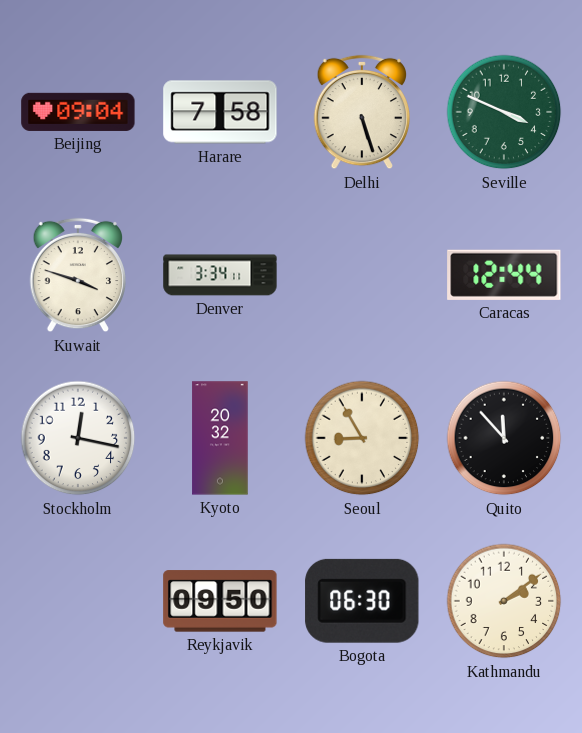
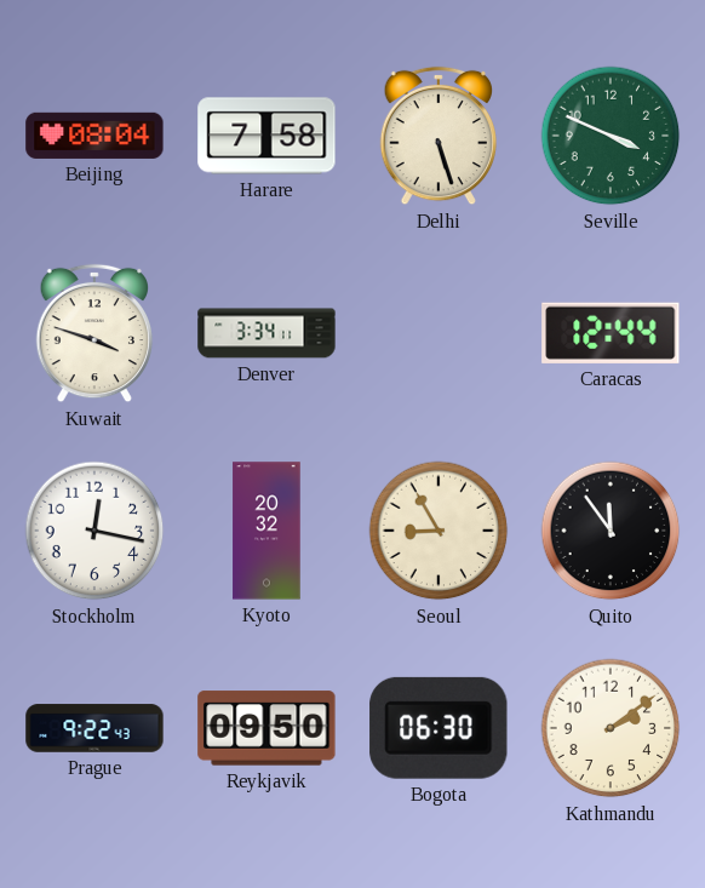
Beijing: 09:04 -> 08:04
Quito: 11:53 -> 11:54
Prague: none -> 9:22
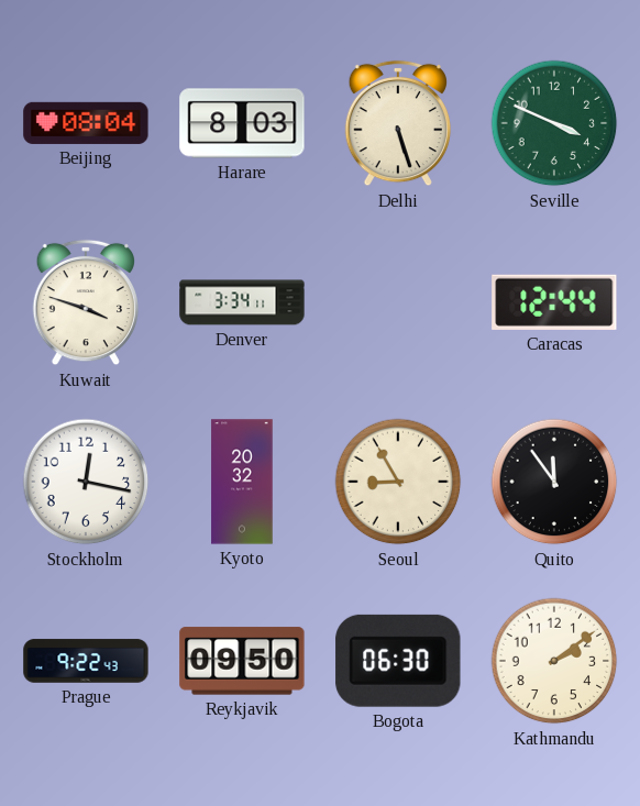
Harare: 7:58 -> 8:03
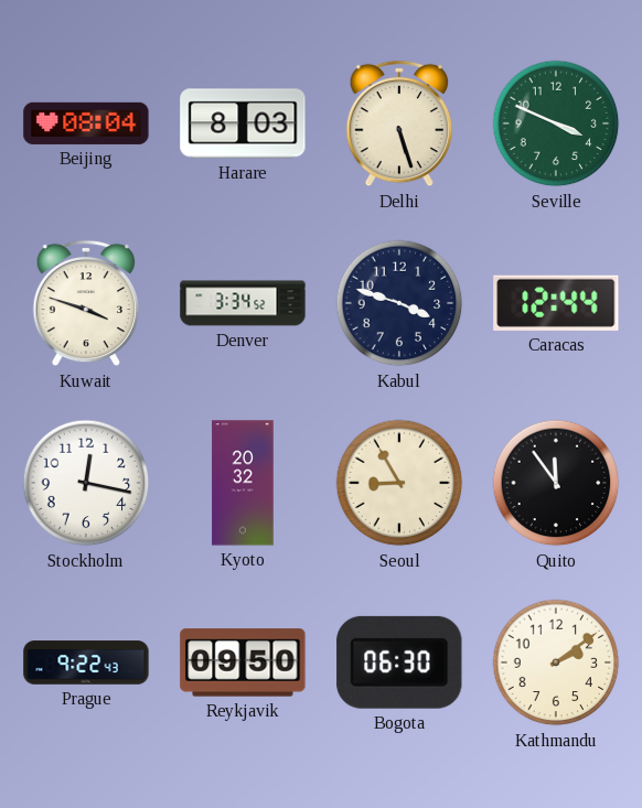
Denver: 3:34:11 -> 3:34:52
Kabul: none -> 3:48
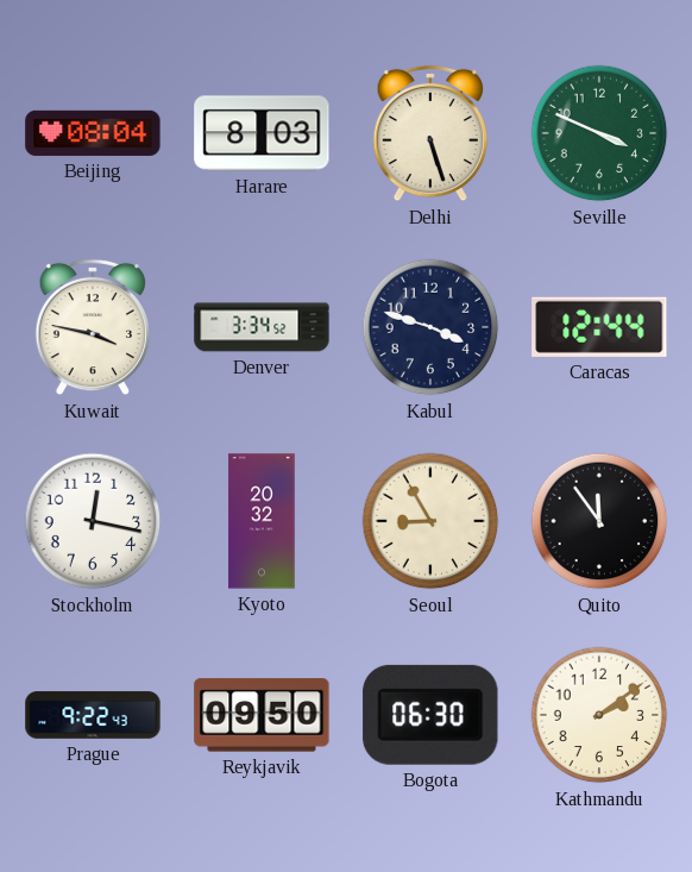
Kuwait: 3:48 -> 3:47
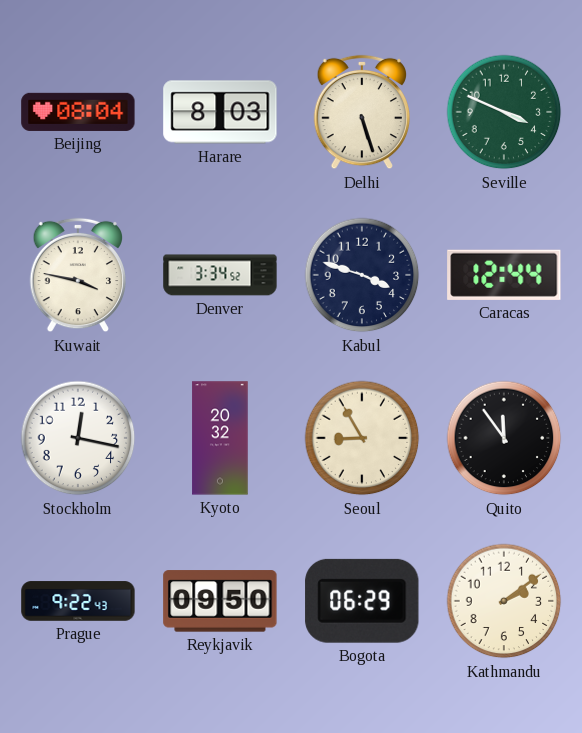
Bogota: 06:30 -> 06:29
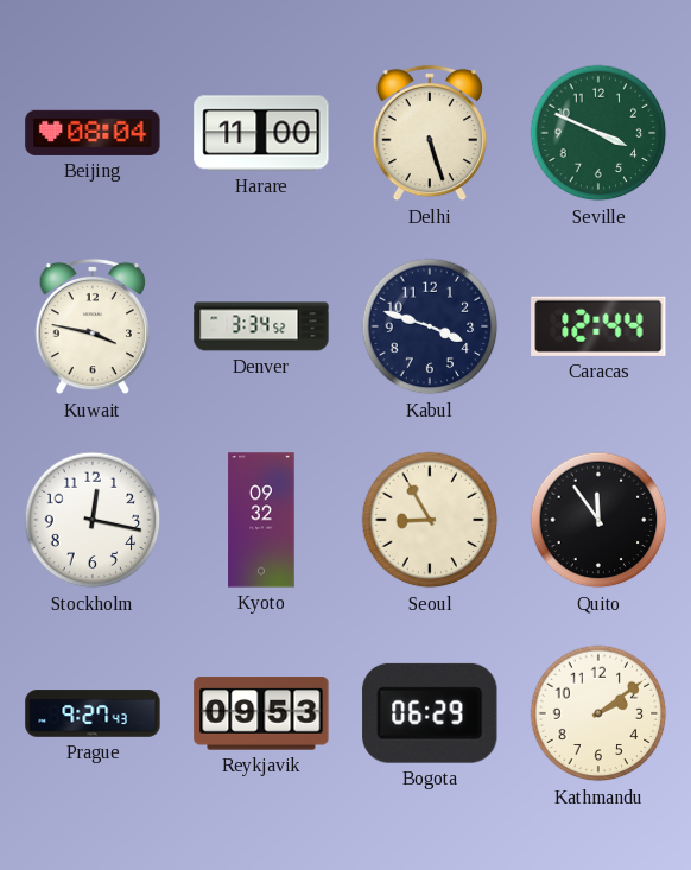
Harare: 8:03 -> 11:00
Kyoto: 20:32 -> 09:32
Prague: 9:22 -> 9:27
Reykjavik: 09:50 -> 09:53
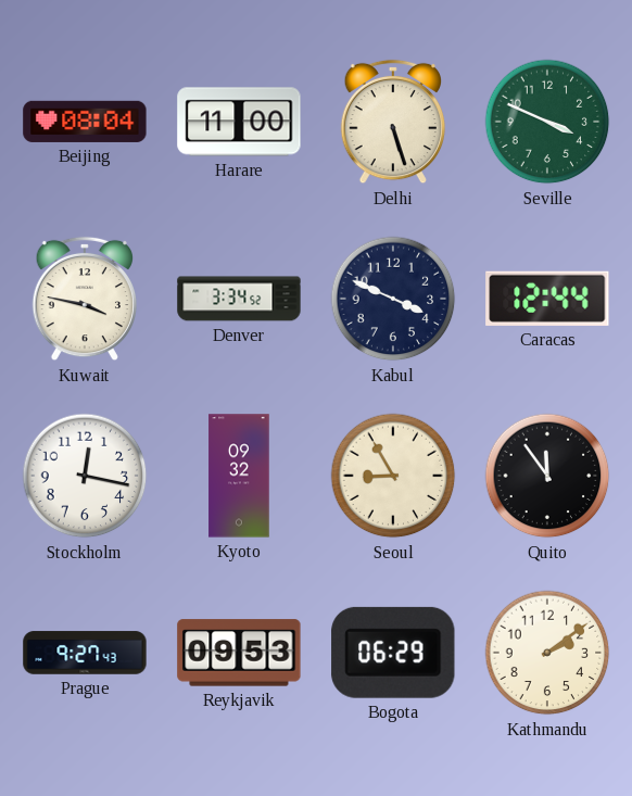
Kabul: 3:48 -> 3:49
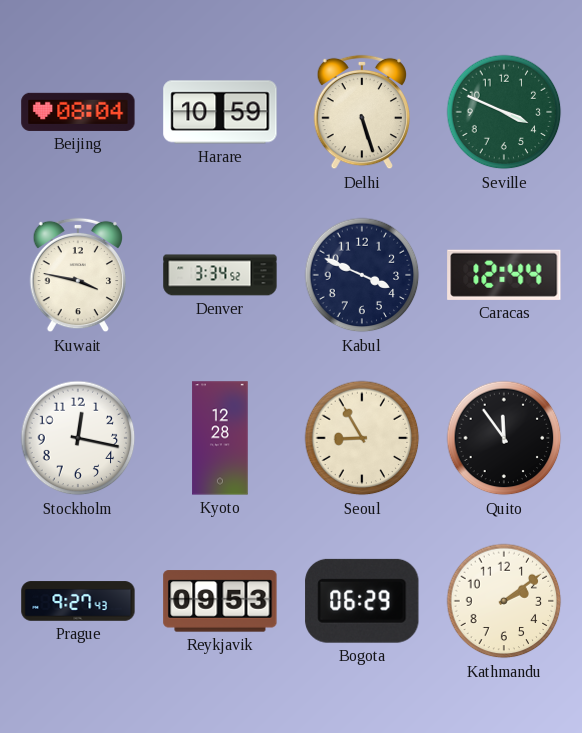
Harare: 11:00 -> 10:59
Kyoto: 09:32 -> 12:28
